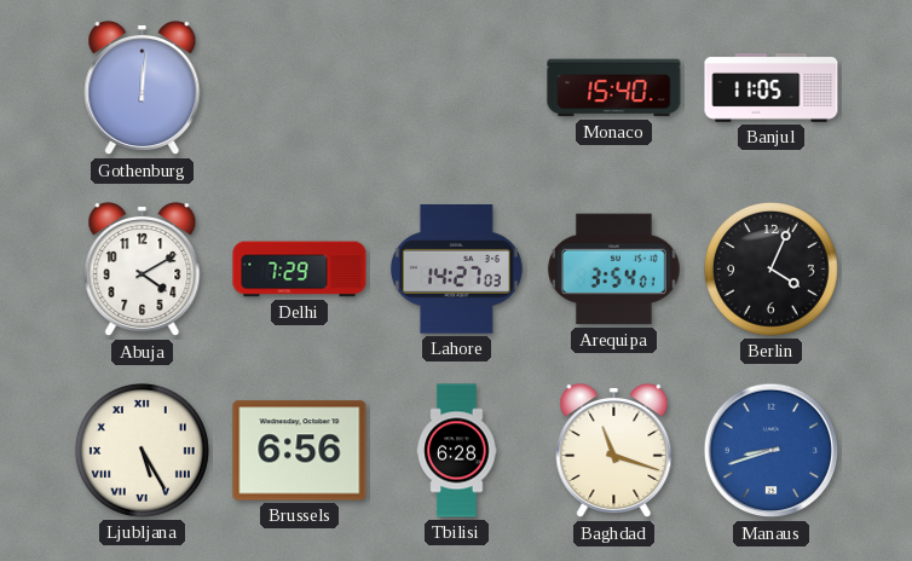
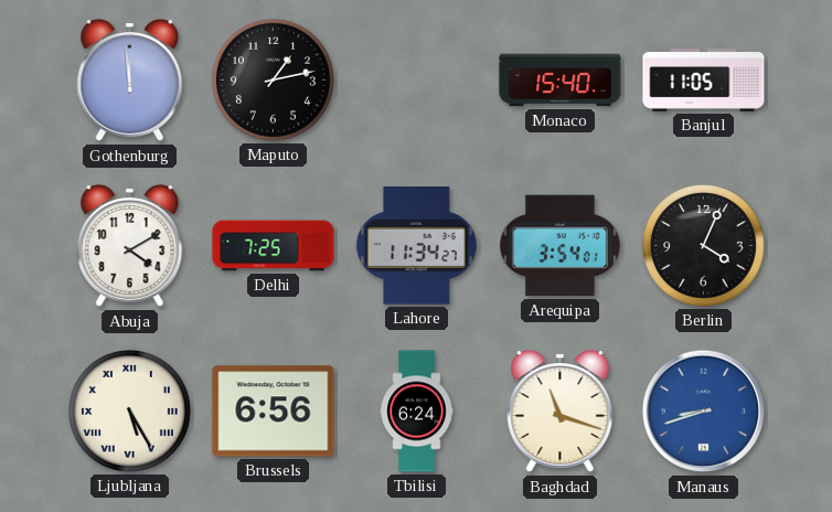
Gothenburg: 12:01 -> 11:59
Maputo: none -> 1:13
Delhi: 7:29 -> 7:25
Lahore: 14:27 -> 11:34
Tbilisi: 6:28 -> 6:24
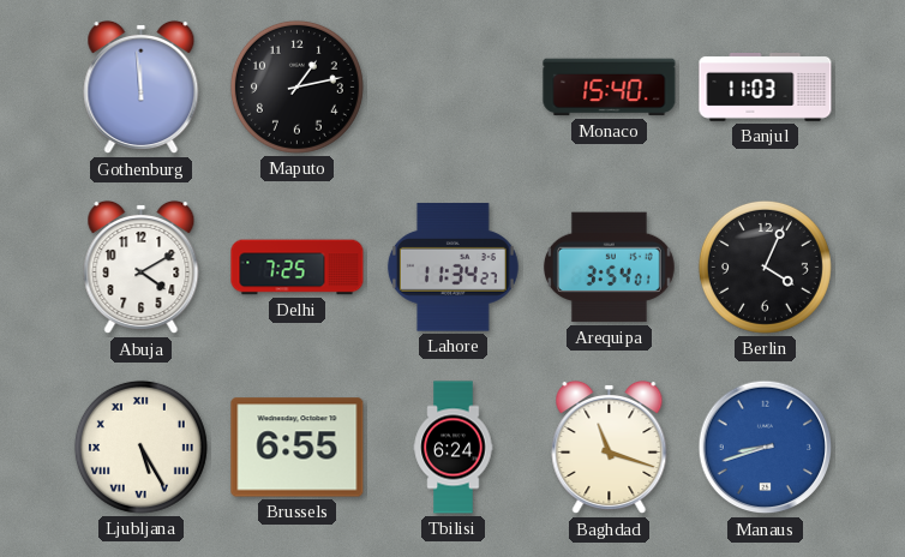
Banjul: 11:05 -> 11:03
Brussels: 6:56 -> 6:55
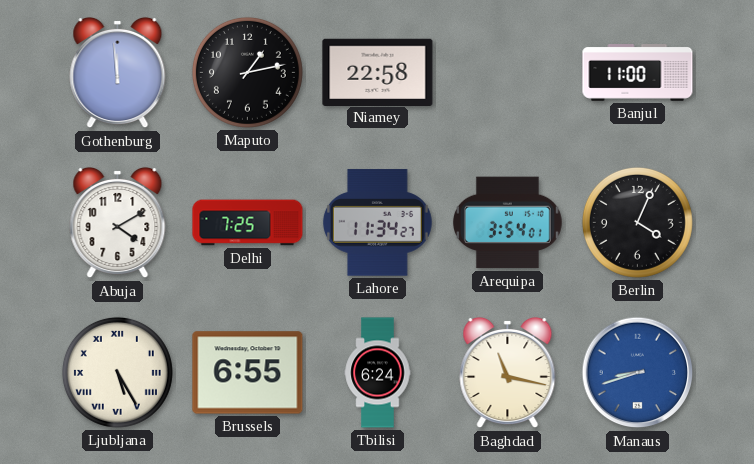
Niamey: none -> 22:58
Monaco: 15:40 -> none
Banjul: 11:03 -> 11:00
Baghdad: 11:18 -> 11:17
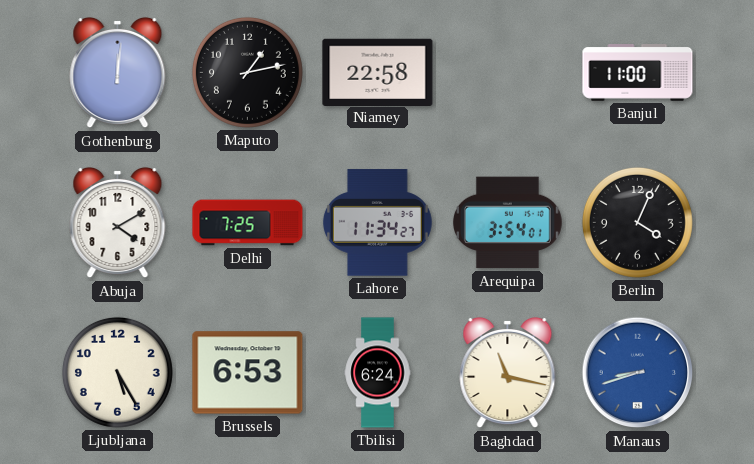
Gothenburg: 11:59 -> 12:01
Ljubljana numerals: Roman -> Arabic
Brussels: 6:55 -> 6:53
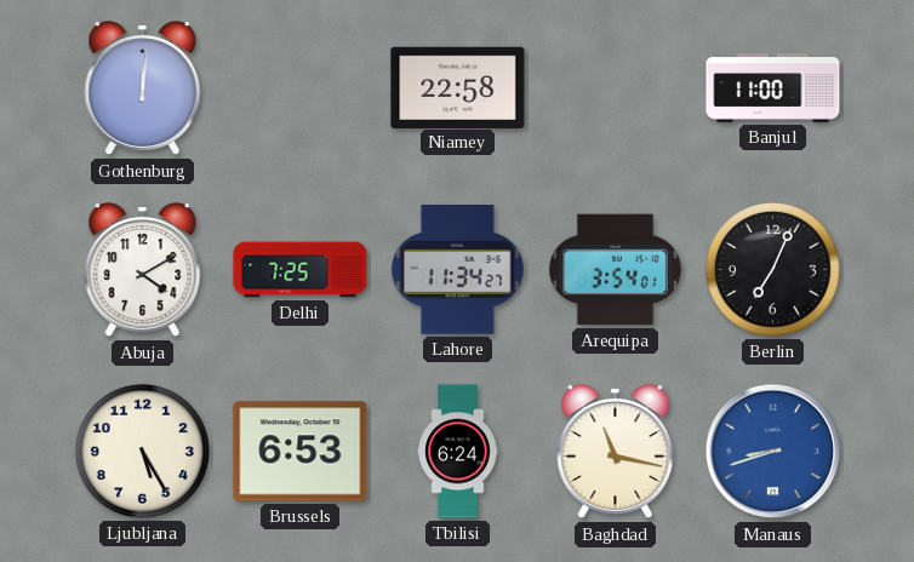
Maputo: 1:13 -> none
Berlin: 4:04 -> 7:04
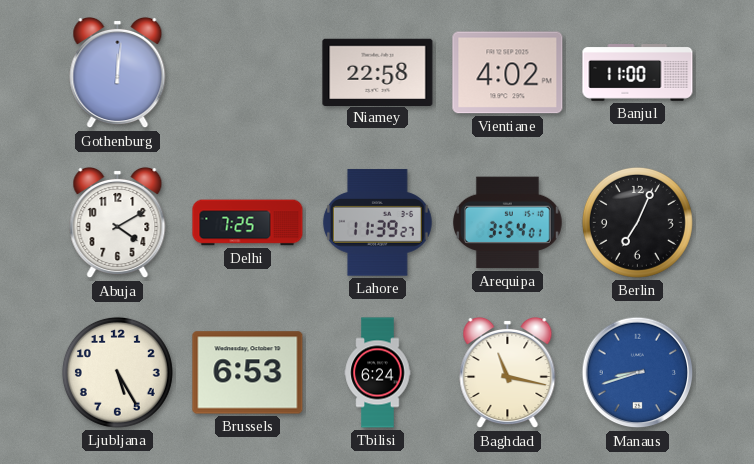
Vientiane: none -> 4:02
Lahore: 11:34 -> 11:39
